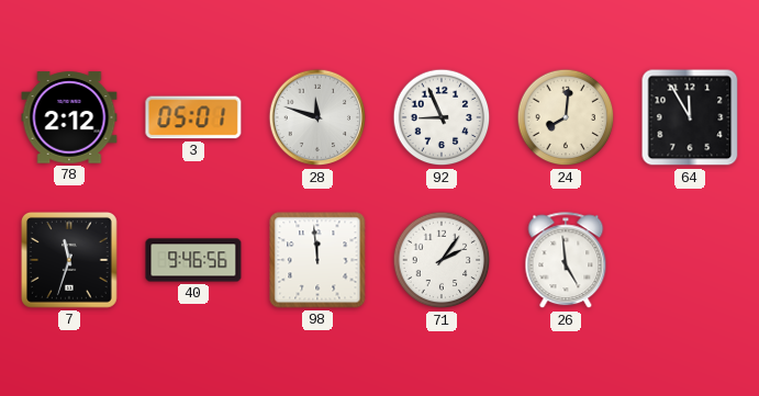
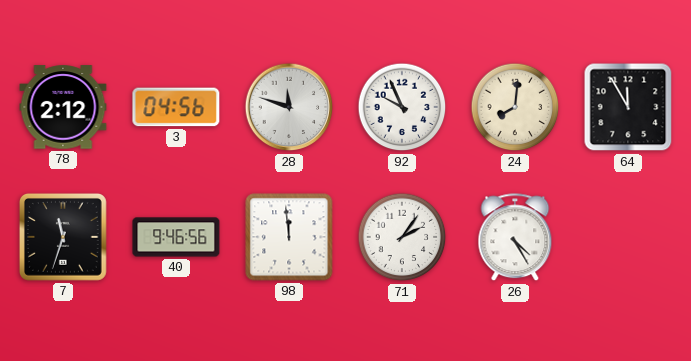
3: 05:01 -> 04:56
92: 8:56 -> 9:56
26: 4:59 -> 4:25
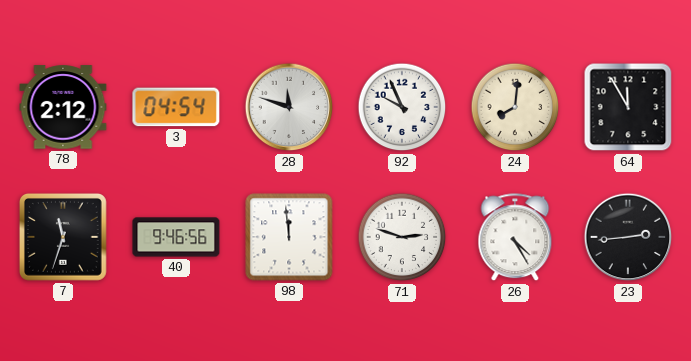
3: 04:56 -> 04:54
71: 2:06 -> 2:48
23: none -> 2:44
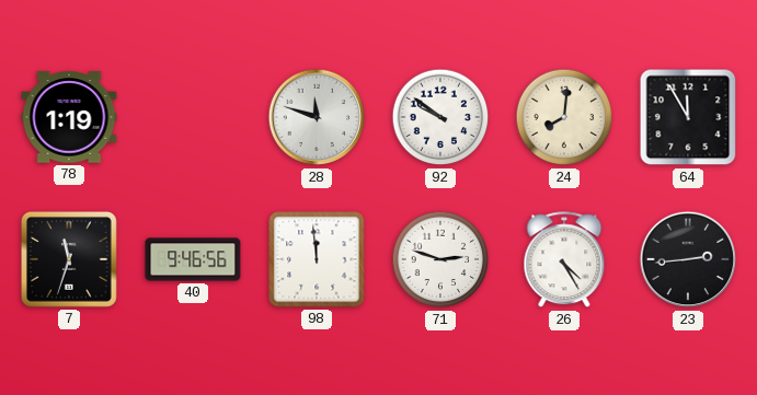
78: 2:12 -> 1:19
3: 04:54 -> none
92: 9:56 -> 9:51
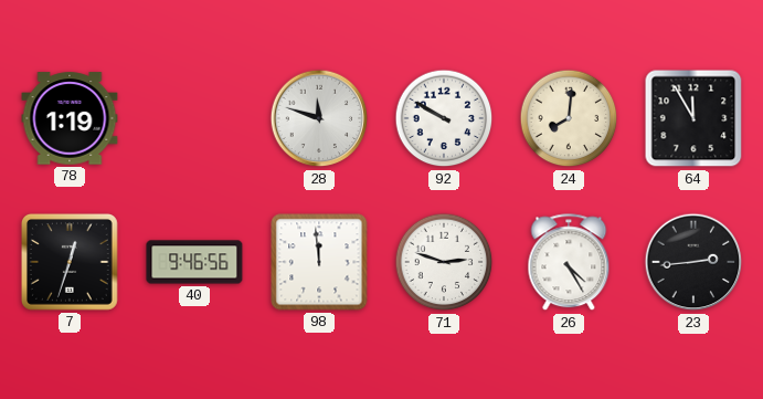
92: 9:51 -> 9:50
7: 11:33 -> 12:33
